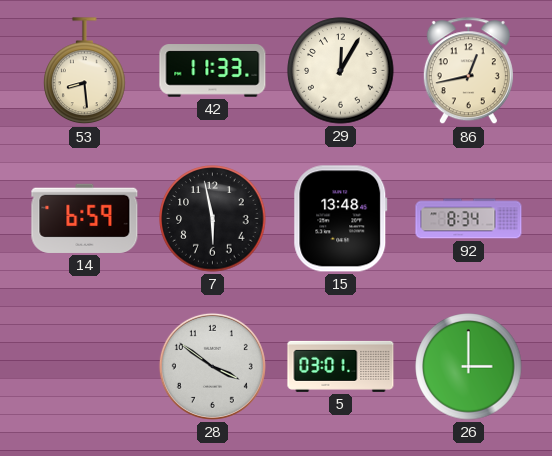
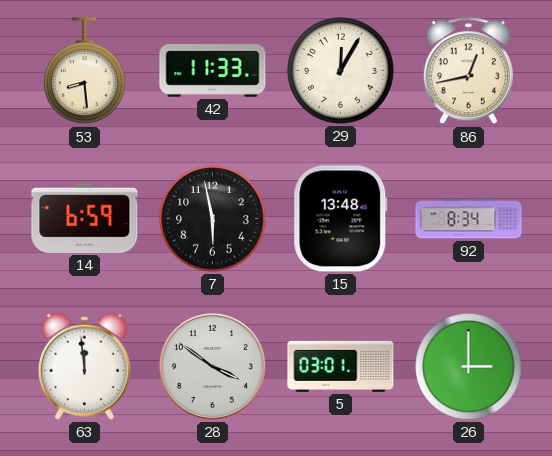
63: none -> 11:59
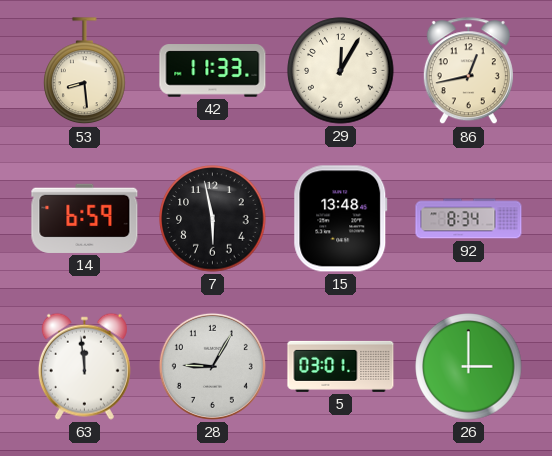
28: 3:51 -> 9:05
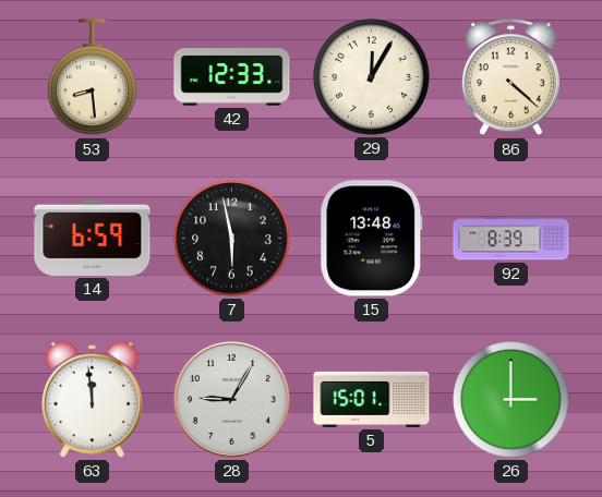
42: 11:33 -> 12:33
86: 12:43 -> 4:22
92: 8:34 -> 8:39
5: 03:01 -> 15:01
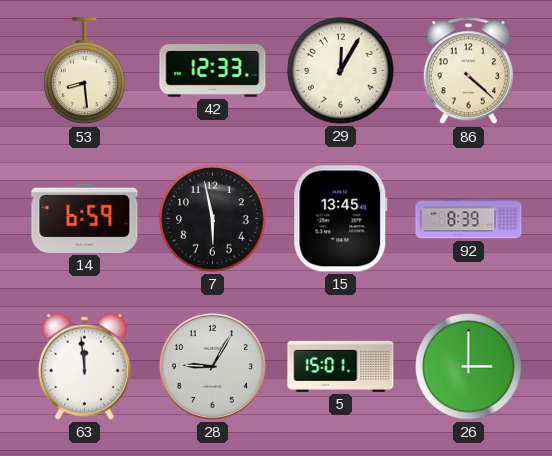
15: 13:48 -> 13:45
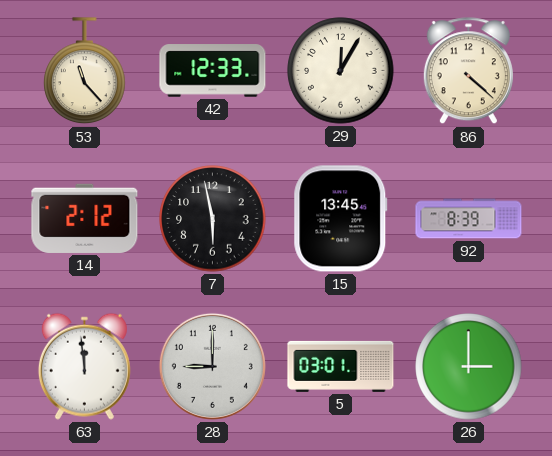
53: 8:29 -> 11:23
14: 6:59 -> 2:12
28: 9:05 -> 9:00
5: 15:01 -> 03:01
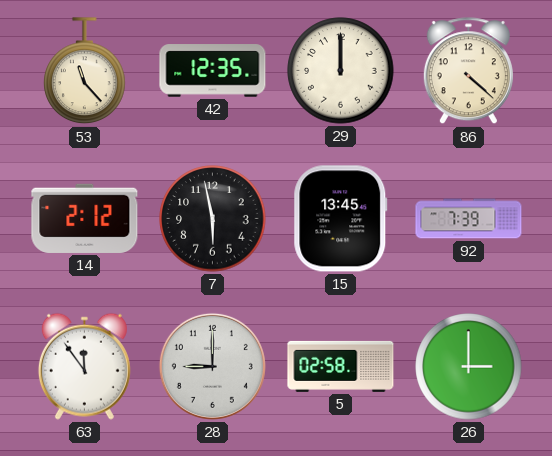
42: 12:33 -> 12:35
29: 12:05 -> 12:00
92: 8:39 -> 7:39
63: 11:59 -> 11:54
5: 03:01 -> 02:58
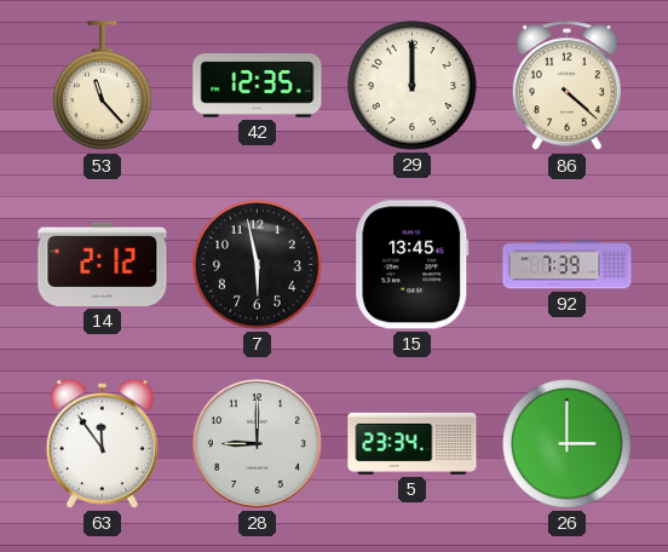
5: 02:58 -> 23:34
